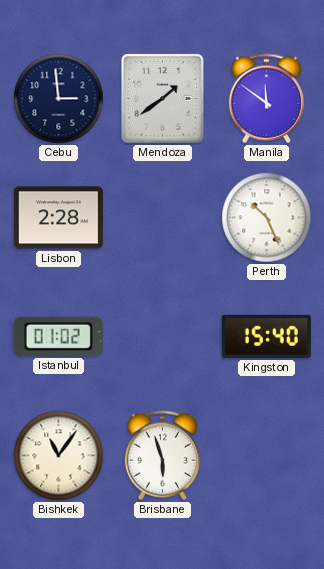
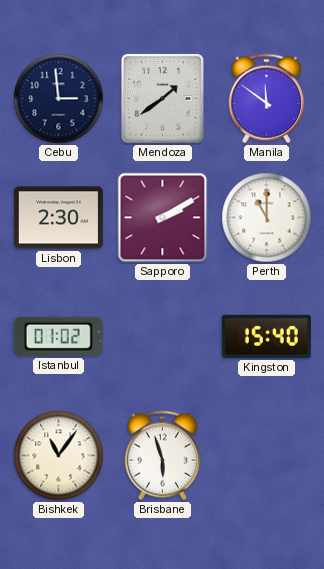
Lisbon: 2:28 -> 2:30
Sapporo: none -> 2:10
Perth: 10:26 -> 11:00
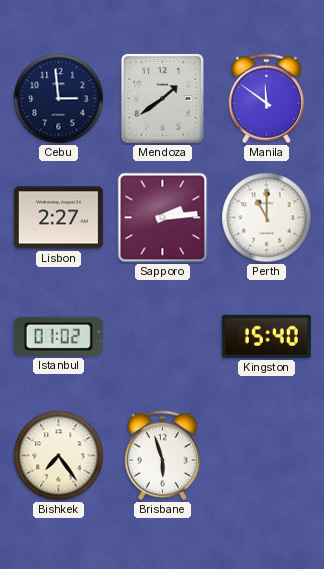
Lisbon: 2:30 -> 2:27
Sapporo: 2:10 -> 2:14
Bishkek: 11:06 -> 7:24
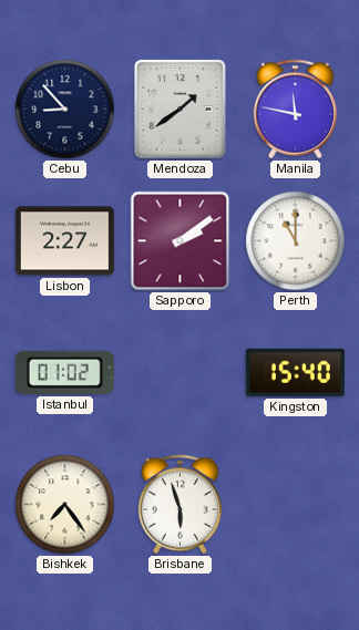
Cebu: 2:59 -> 8:53
Manila: 11:51 -> 11:47
Sapporo: 2:14 -> 2:09
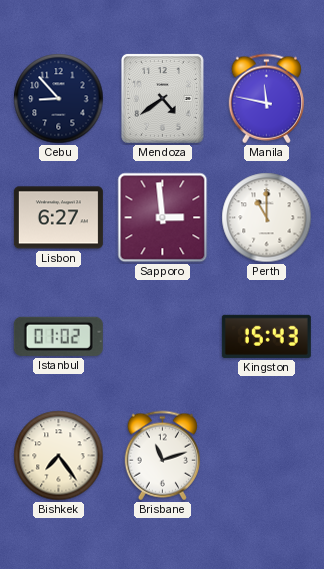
Mendoza: 1:39 -> 4:39
Lisbon: 2:27 -> 6:27
Sapporo: 2:09 -> 2:59
Kingston: 15:40 -> 15:43
Brisbane: 5:57 -> 11:12
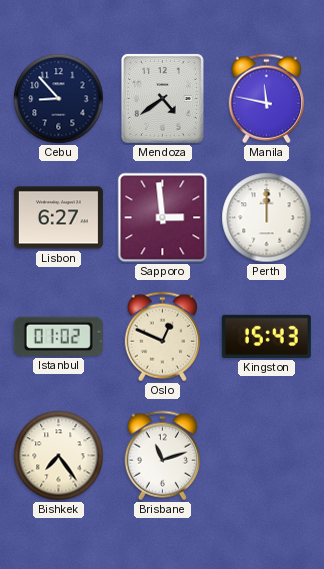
Perth: 11:00 -> 12:00
Oslo: none -> 12:49
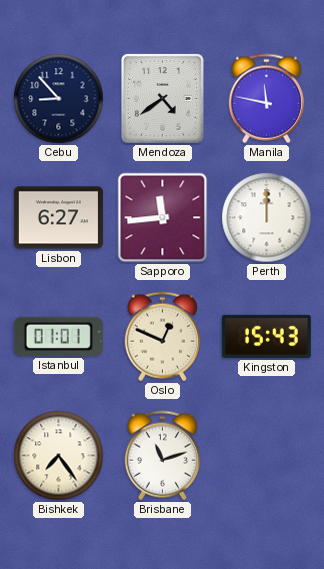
Sapporo: 2:59 -> 11:44
Istanbul: 01:02 -> 01:01
